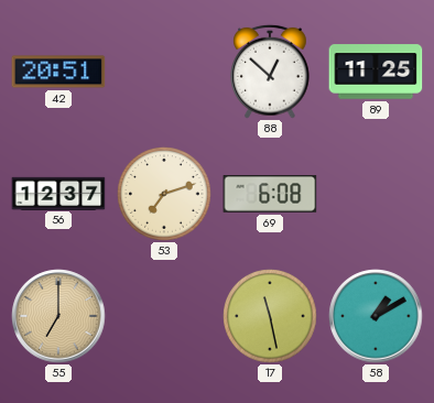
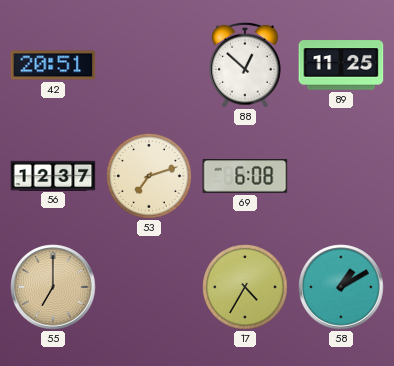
17: 11:28 -> 4:35
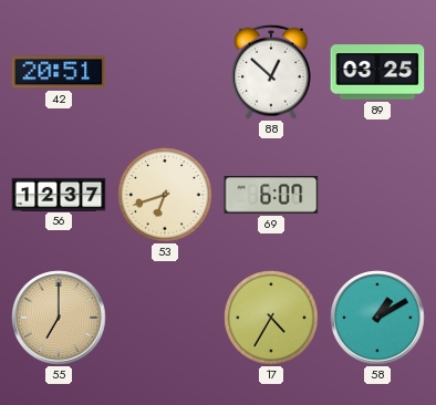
89: 11:25 -> 03:25
53: 7:12 -> 6:42
69: 6:08 -> 6:07
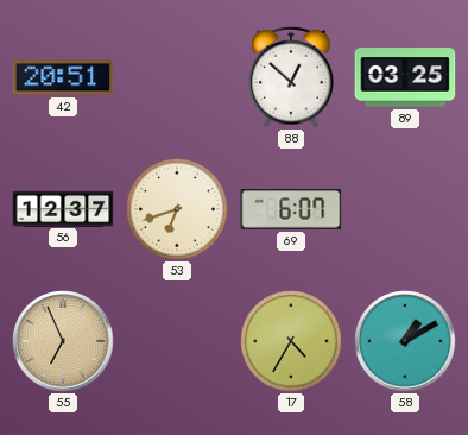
55: 7:00 -> 6:56
